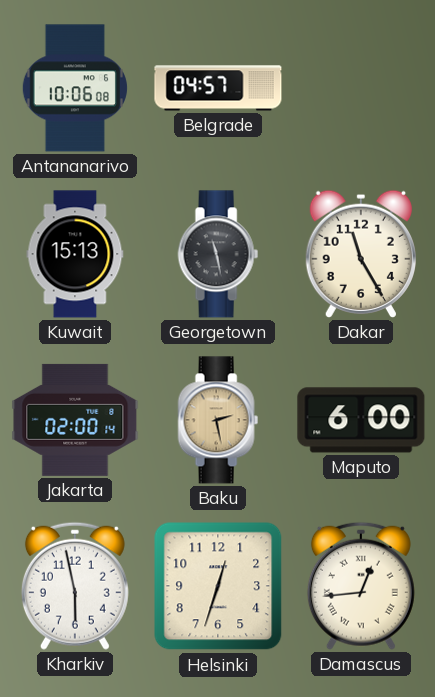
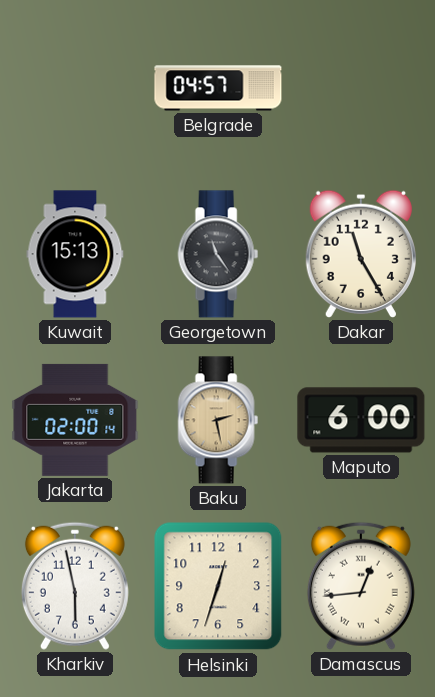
Antananarivo: 10:06 -> none
Georgetown: 11:28 -> 11:24
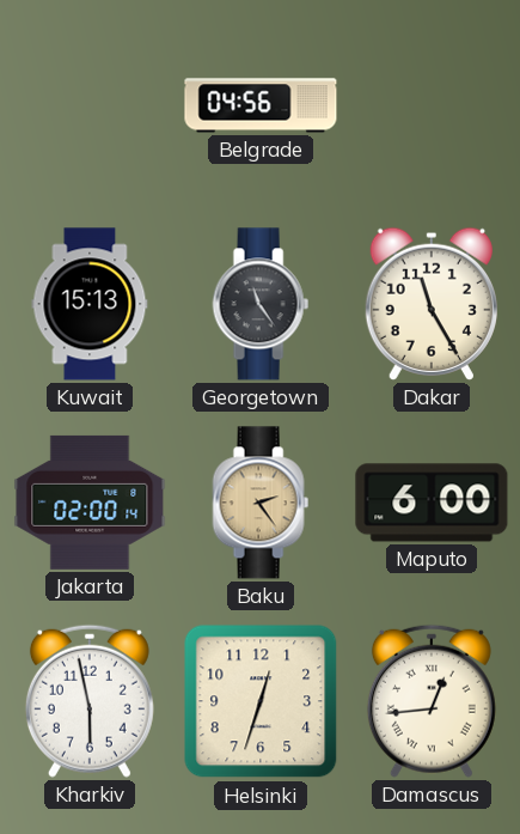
Belgrade: 04:57 -> 04:56
Baku: 2:28 -> 2:24
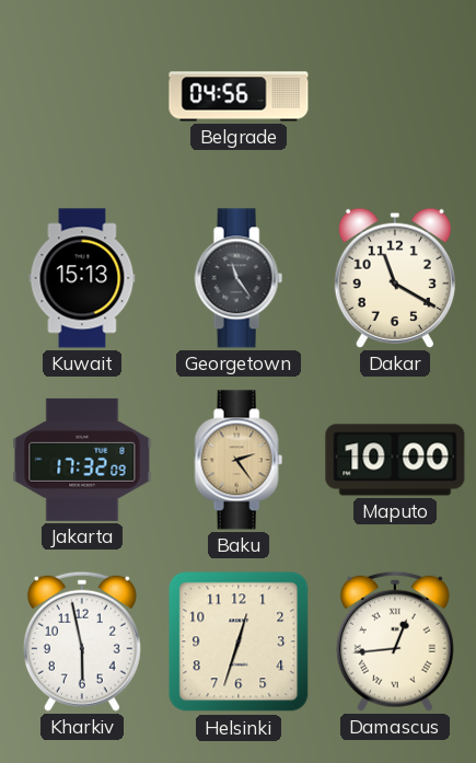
Dakar: 11:25 -> 11:20
Jakarta: 02:00 -> 17:32
Maputo: 6:00 -> 10:00
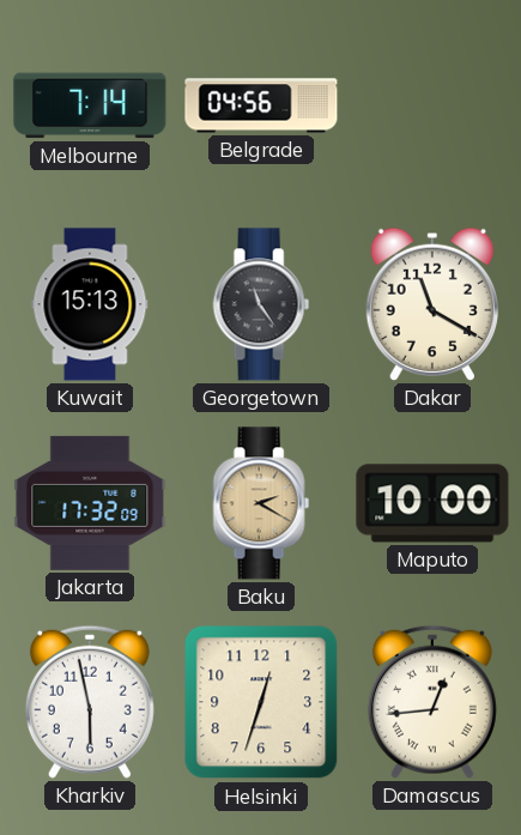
Melbourne: none -> 7:14
Baku: 2:24 -> 2:20
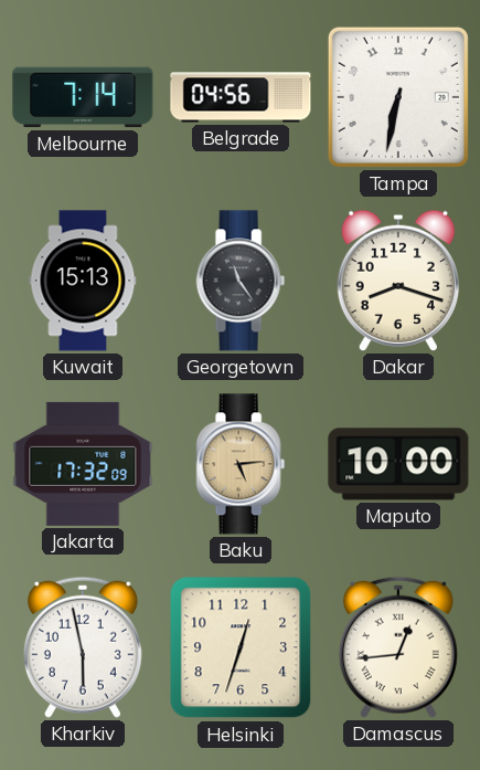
Tampa: none -> 6:32
Dakar: 11:20 -> 8:18
Baku: 2:20 -> 5:14
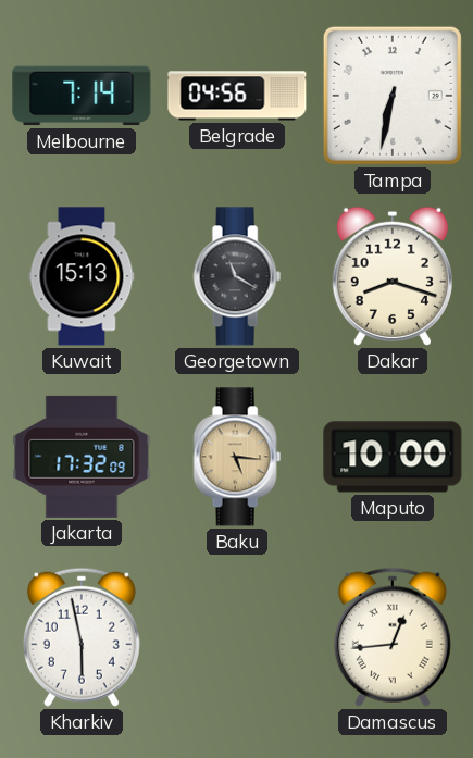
Georgetown: 11:24 -> 11:20
Baku: 5:14 -> 5:16
Helsinki: 12:33 -> none
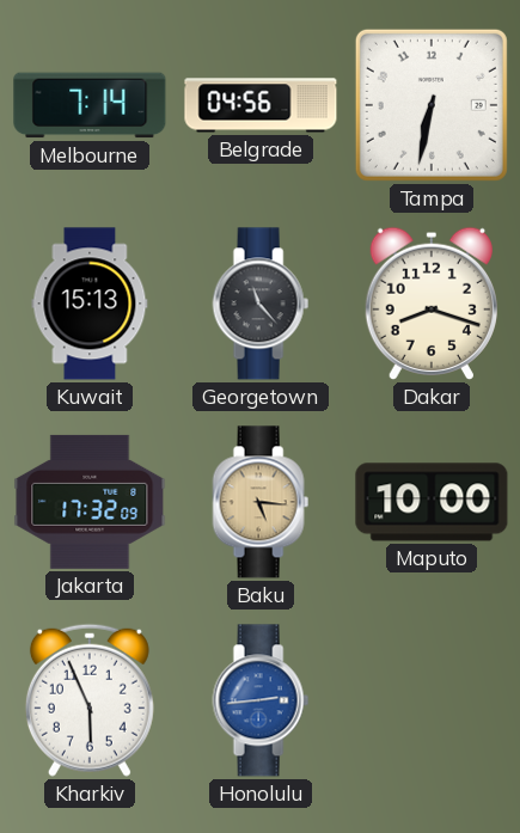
Georgetown: 11:20 -> 11:23
Kharkiv: 5:58 -> 5:56
Honolulu: none -> 2:44
Damascus: 12:44 -> none
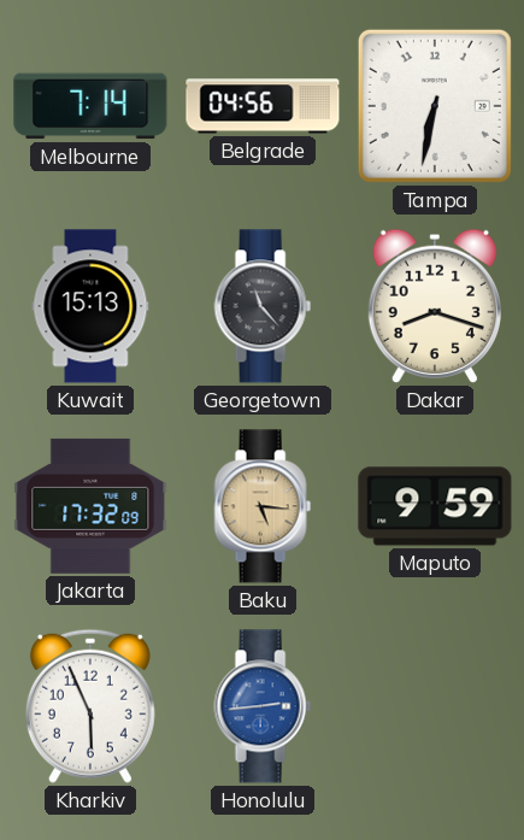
Maputo: 10:00 -> 9:59
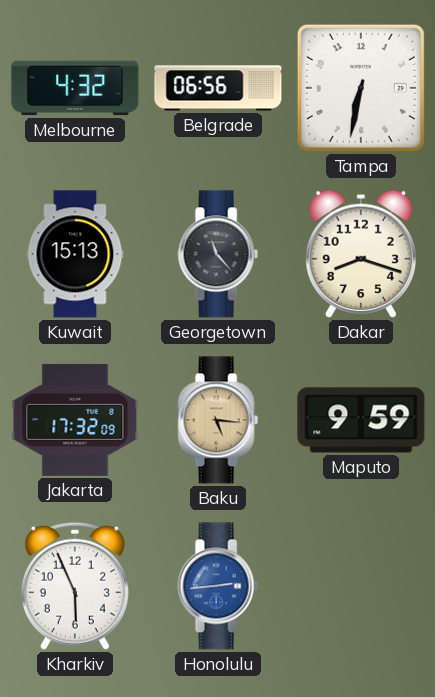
Melbourne: 7:14 -> 4:32
Belgrade: 04:56 -> 06:56
